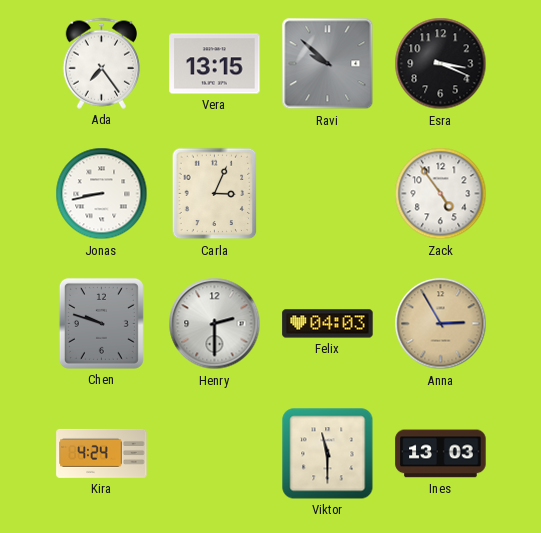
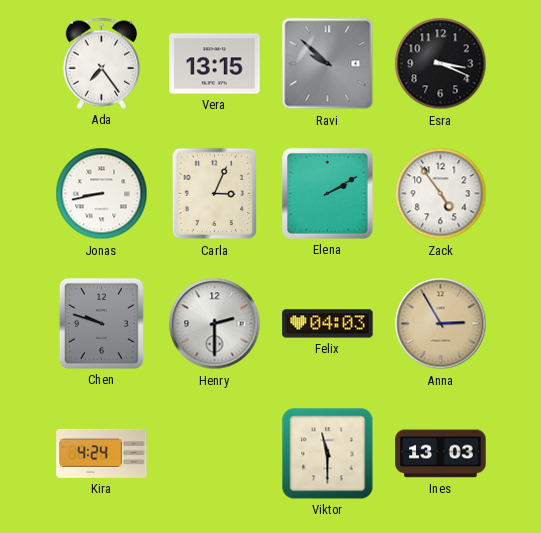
Elena: none -> 2:10
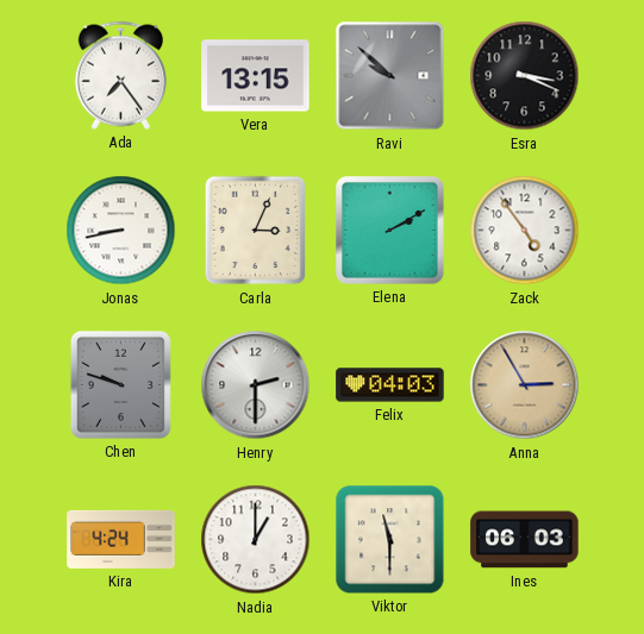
Nadia: none -> 1:00
Ines: 13:03 -> 06:03
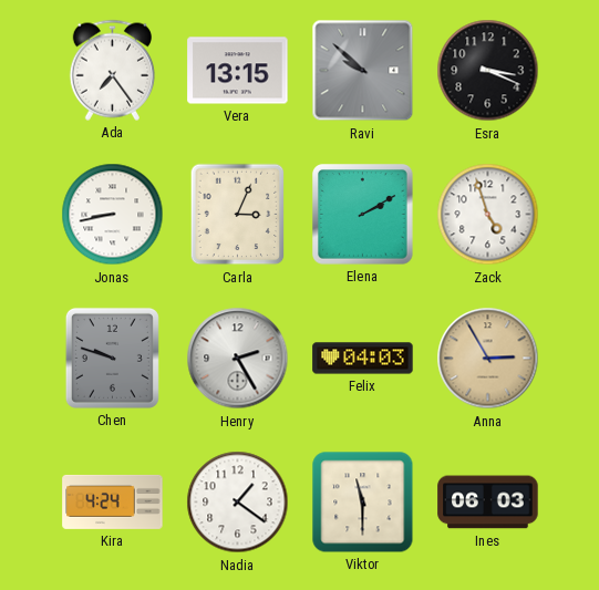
Zack: 4:54 -> 4:57
Henry: 2:30 -> 2:25
Nadia: 1:00 -> 1:21
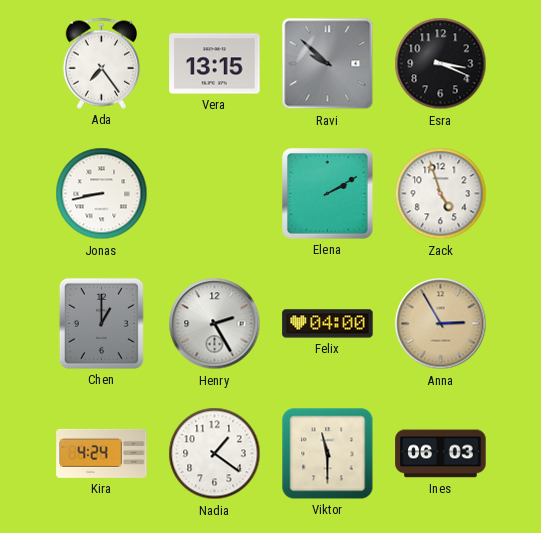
Carla: 3:04 -> none
Chen: 9:48 -> 1:00
Felix: 04:03 -> 04:00
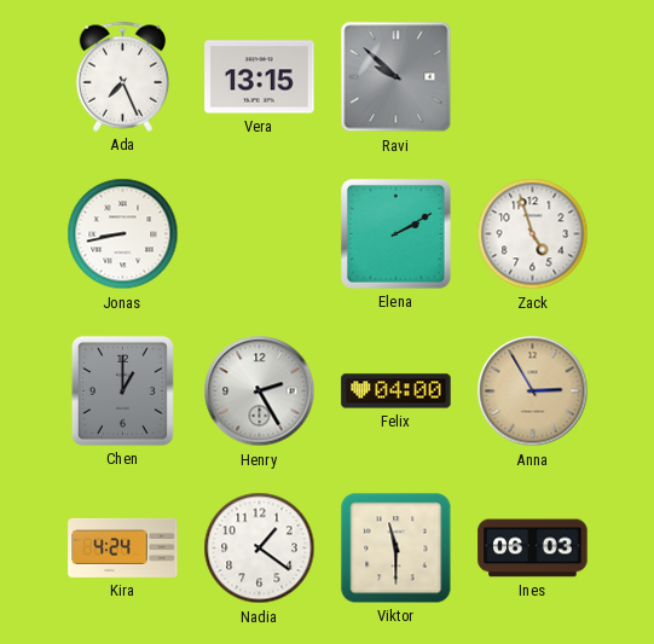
Ada: 7:24 -> 7:26
Esra: 3:19 -> none
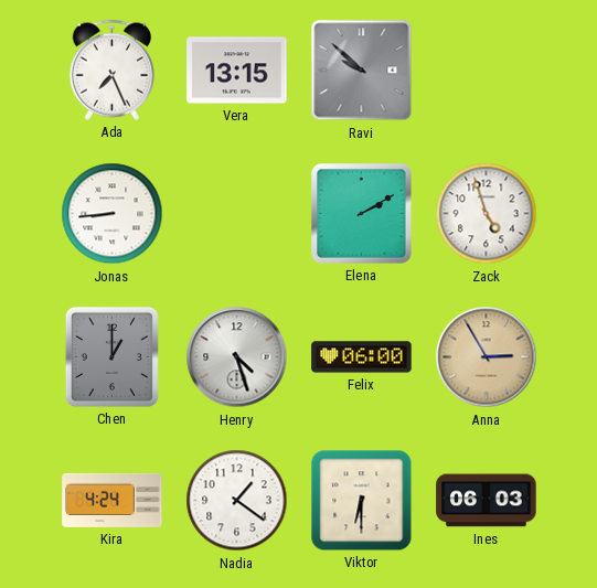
Jonas: 8:43 -> 8:44
Henry: 2:25 -> 4:27
Felix: 04:00 -> 06:00
Viktor: 11:30 -> 6:30
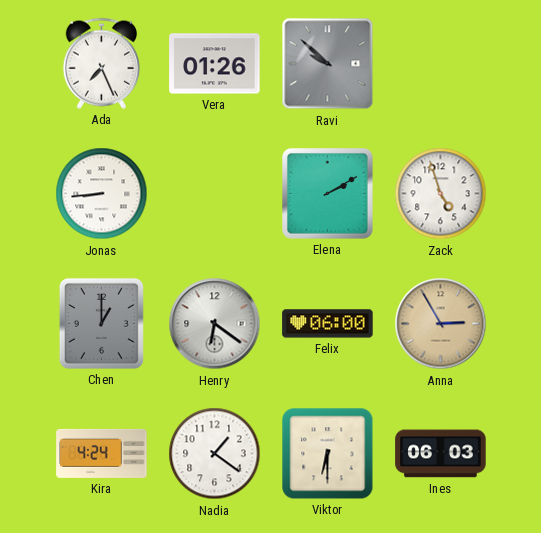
Vera: 13:15 -> 01:26
Henry: 4:27 -> 6:21
